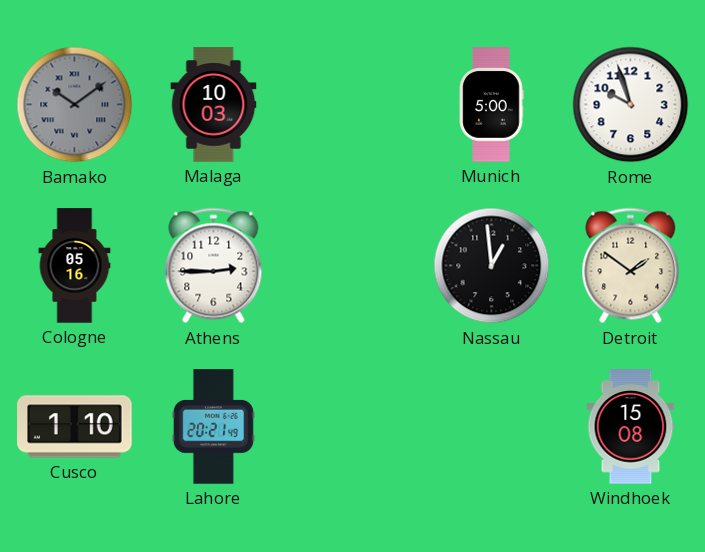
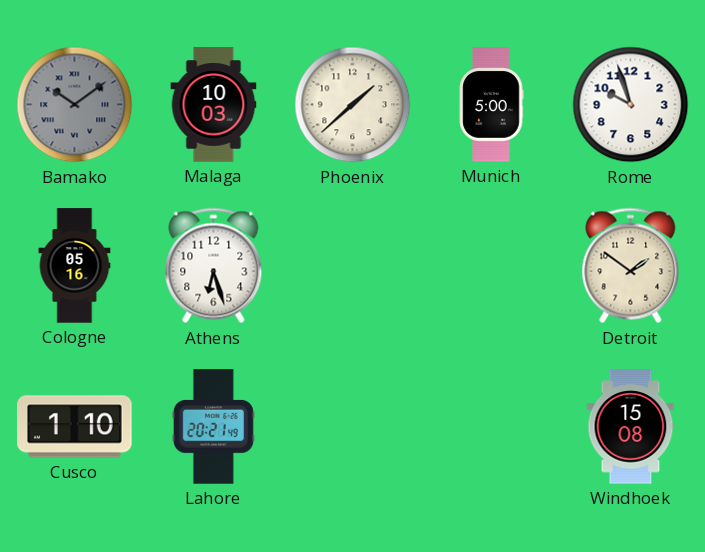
Phoenix: none -> 1:38
Athens: 2:45 -> 6:27
Nassau: 12:59 -> none
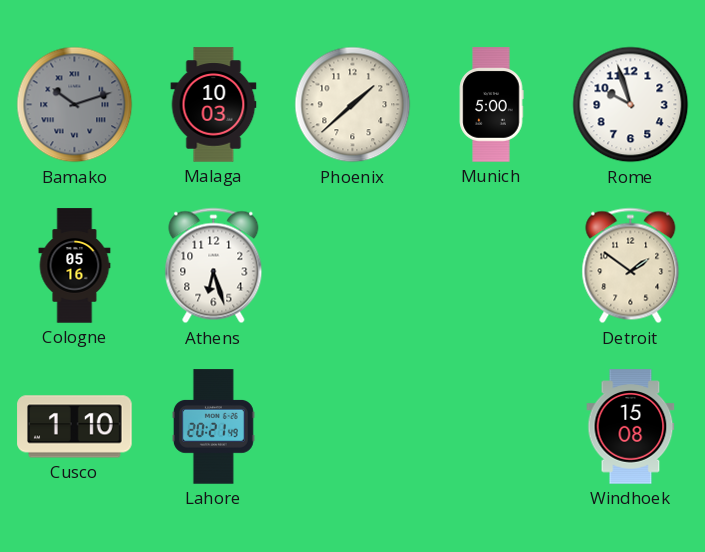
Bamako: 10:09 -> 10:12
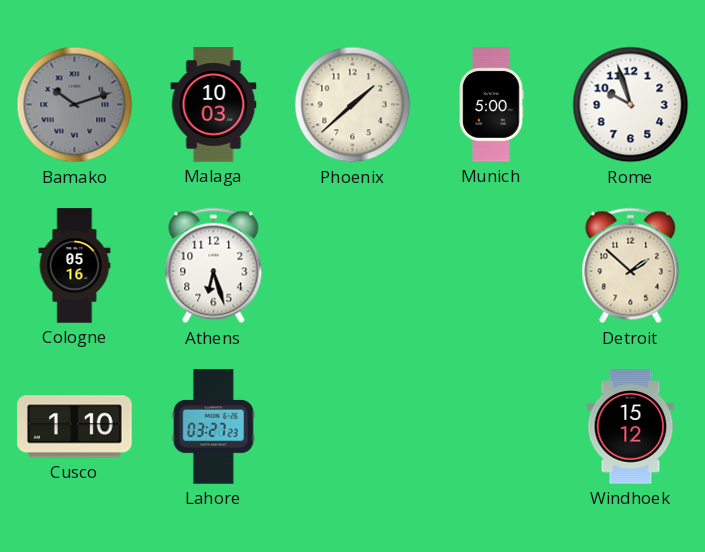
Detroit: 1:51 -> 1:52
Lahore: 20:21 -> 03:27
Windhoek: 15:08 -> 15:12
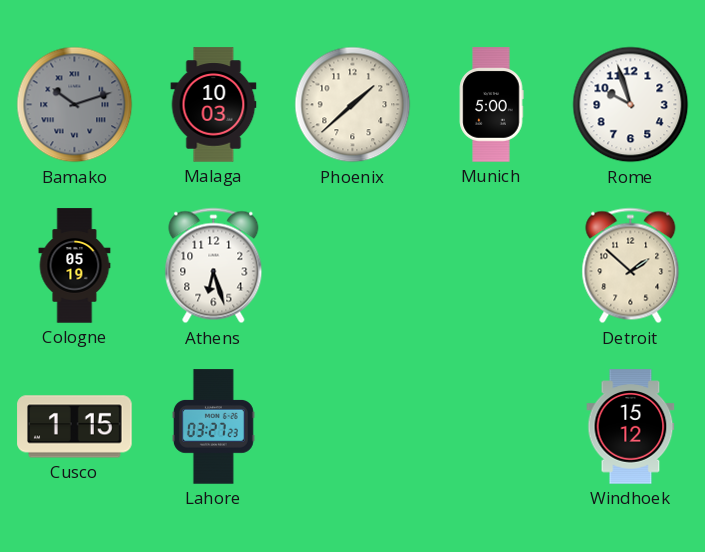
Cologne: 05:16 -> 05:19
Cusco: 1:10 -> 1:15
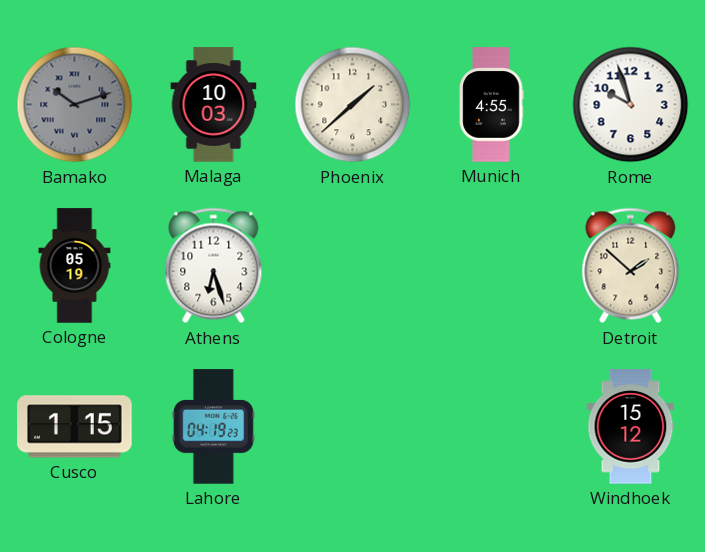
Munich: 5:00 -> 4:55
Lahore: 03:27 -> 04:19
